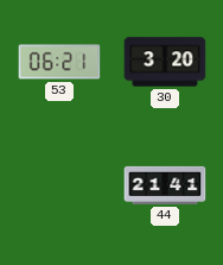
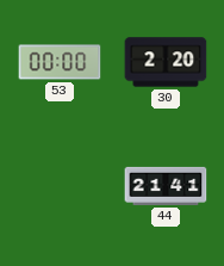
53: 06:21 -> 00:00
30: 3:20 -> 2:20
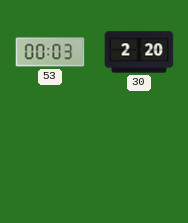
53: 00:00 -> 00:03
44: 21:41 -> none
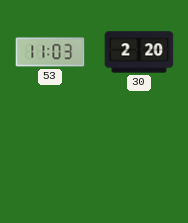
53: 00:03 -> 11:03
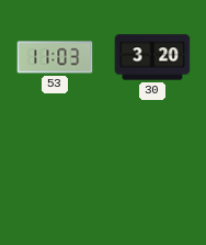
30: 2:20 -> 3:20
